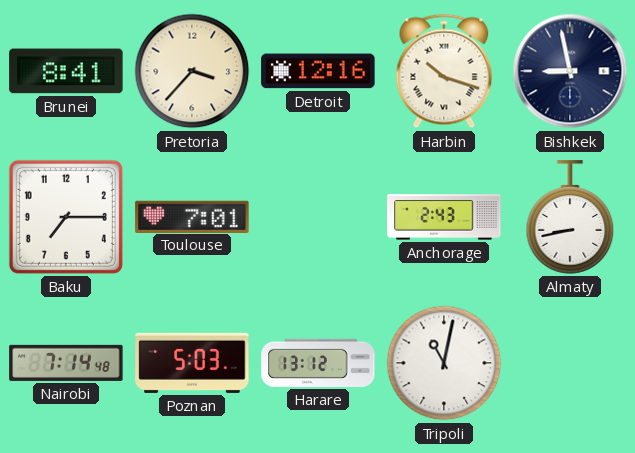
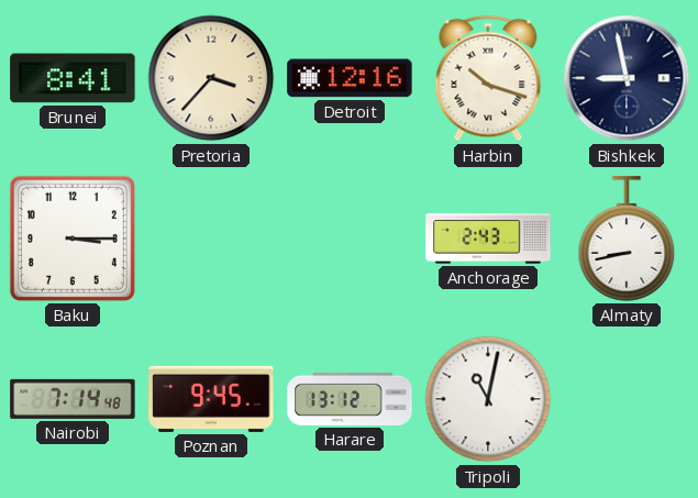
Baku: 7:15 -> 3:15
Toulouse: 7:01 -> none
Poznan: 5:03 -> 9:45
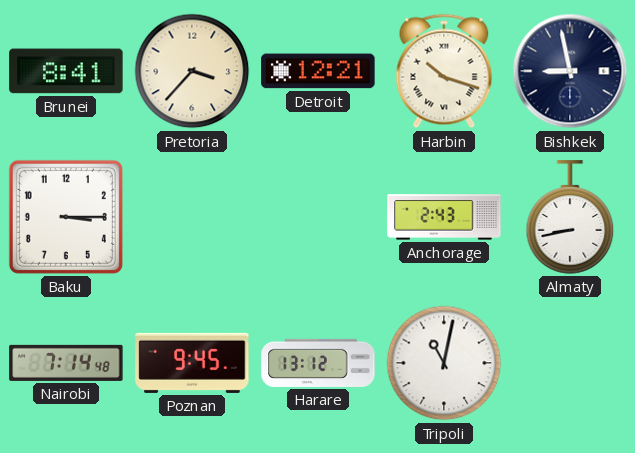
Detroit: 12:16 -> 12:21
